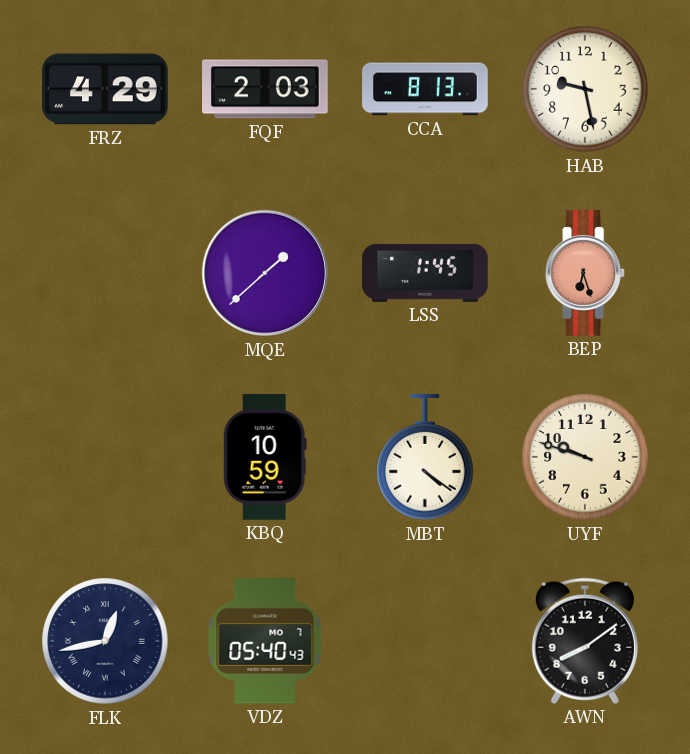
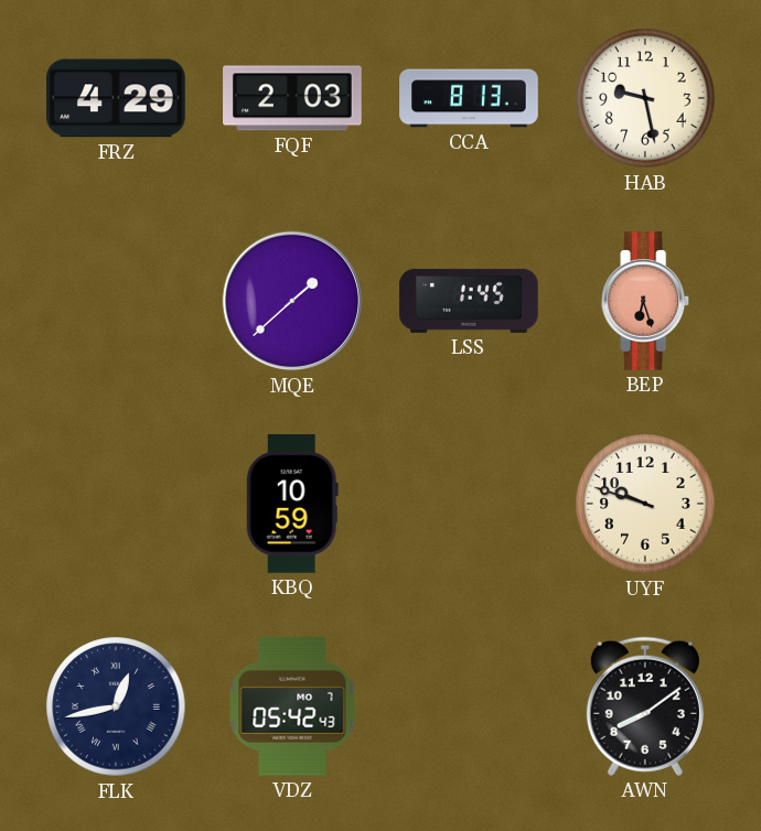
MBT: 4:21 -> none
VDZ: 05:40 -> 05:42
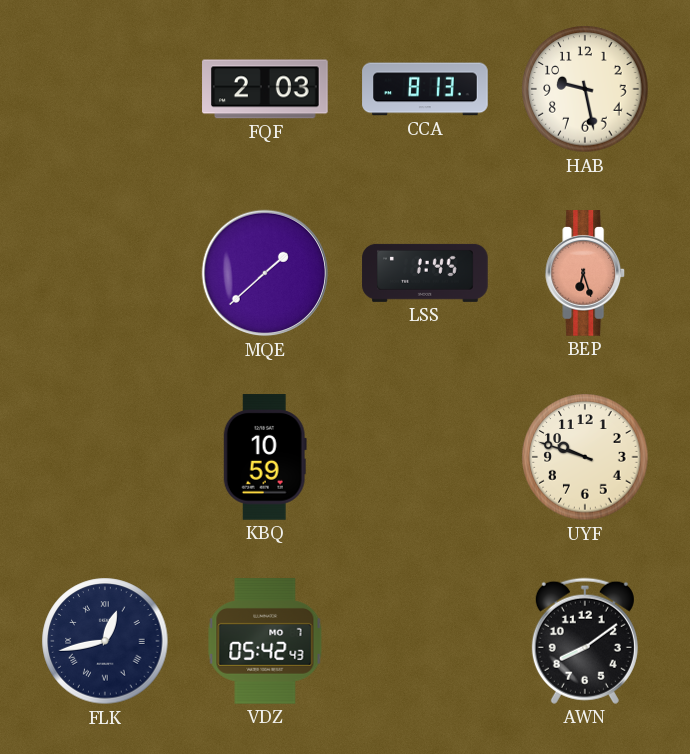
FRZ: 4:29 -> none
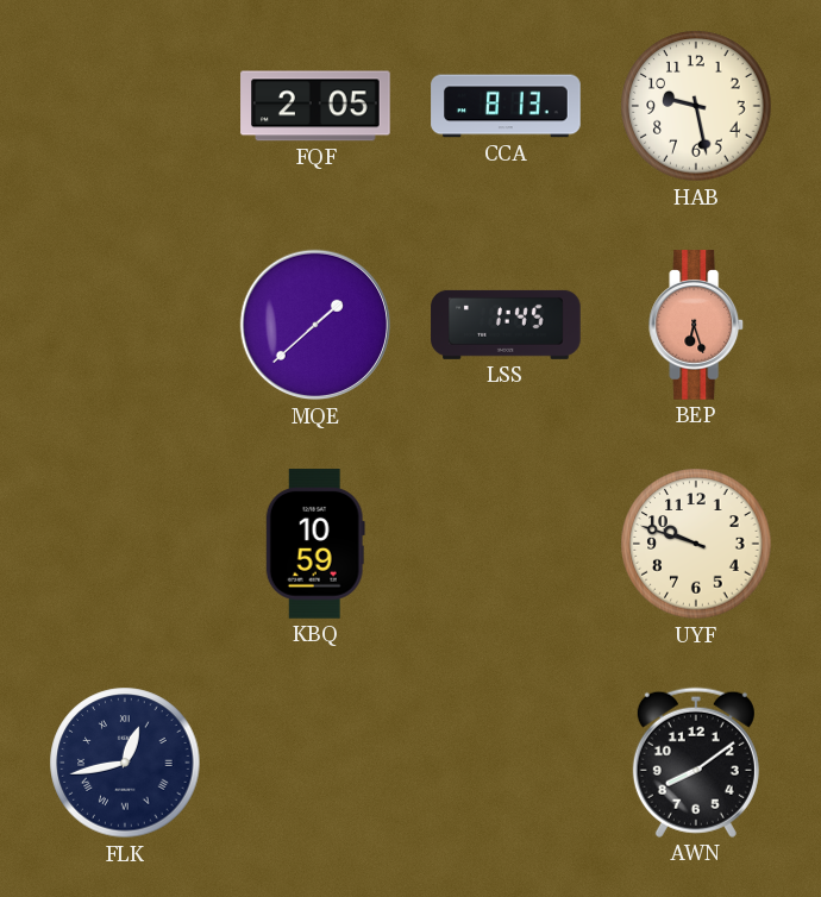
FQF: 2:03 -> 2:05
VDZ: 05:42 -> none
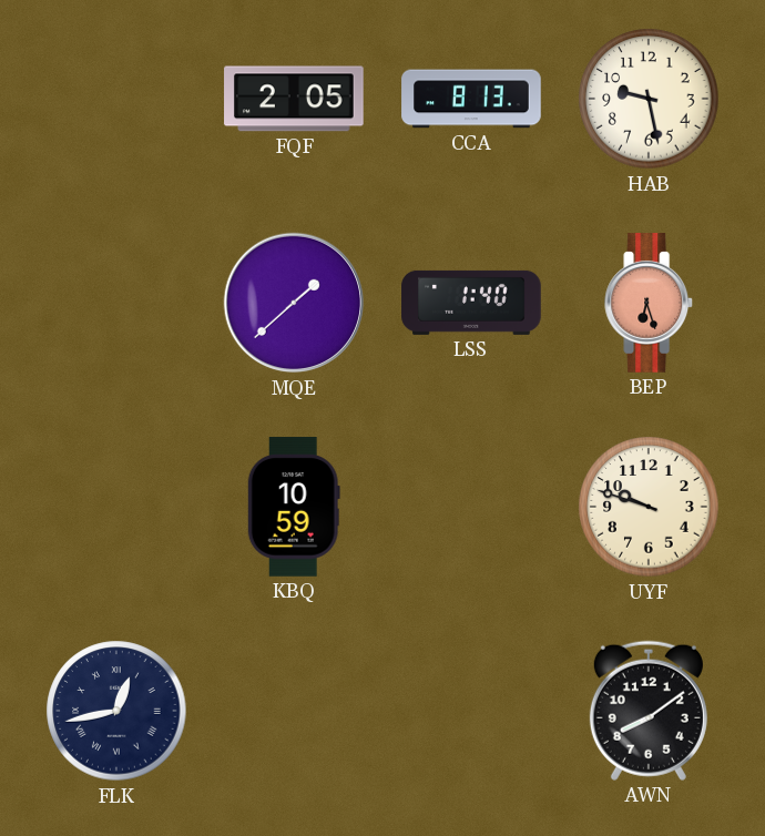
LSS: 1:45 -> 1:40
